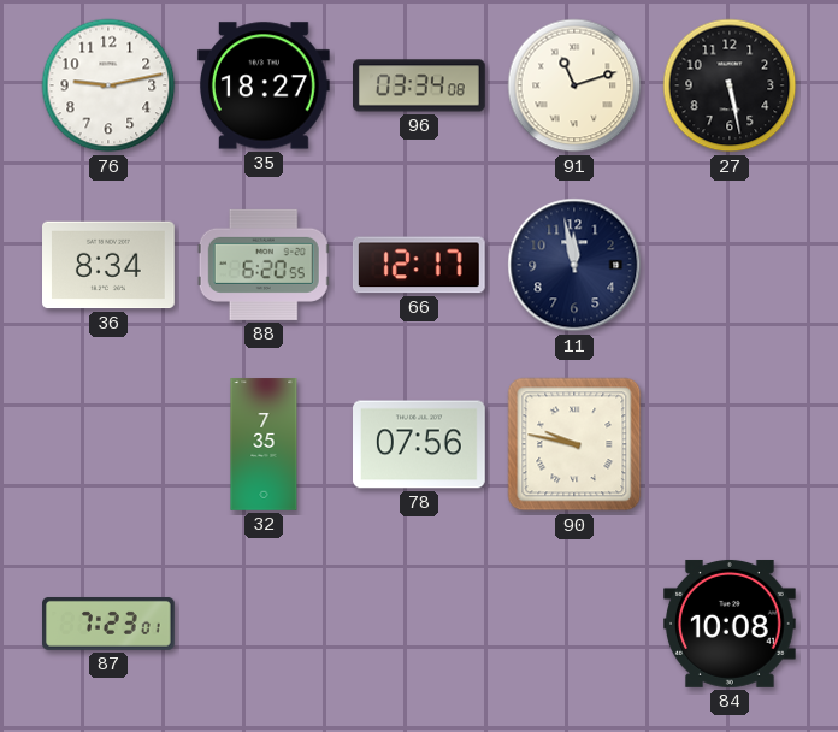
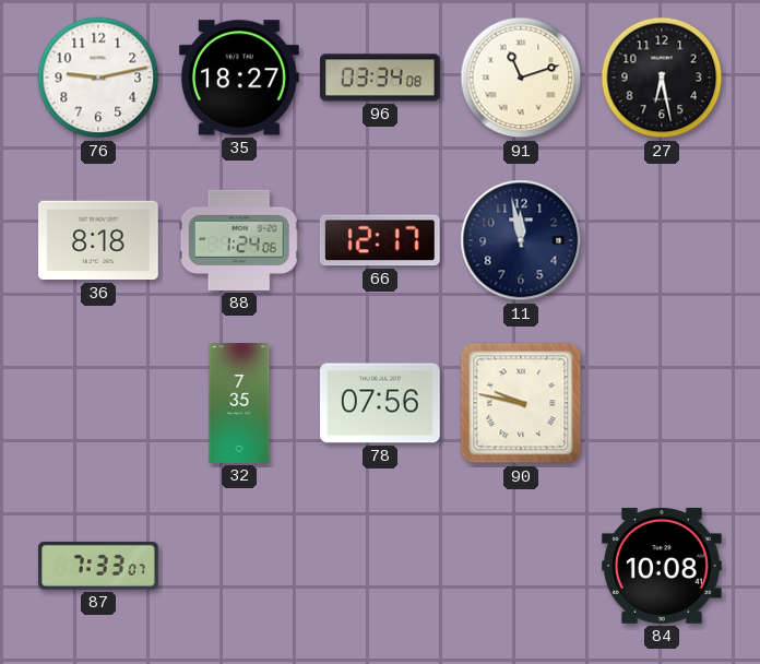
27: 5:28 -> 6:28
36: 8:34 -> 8:18
88: 6:20 -> 1:24
87: 7:23 -> 7:33
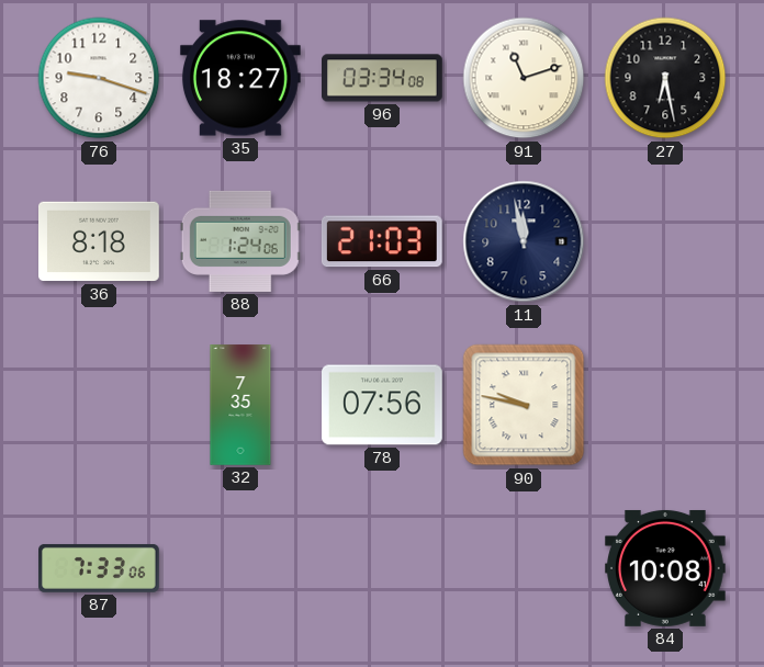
76: 9:13 -> 9:18
66: 12:17 -> 21:03
87: 7:33:07 -> 7:33:06
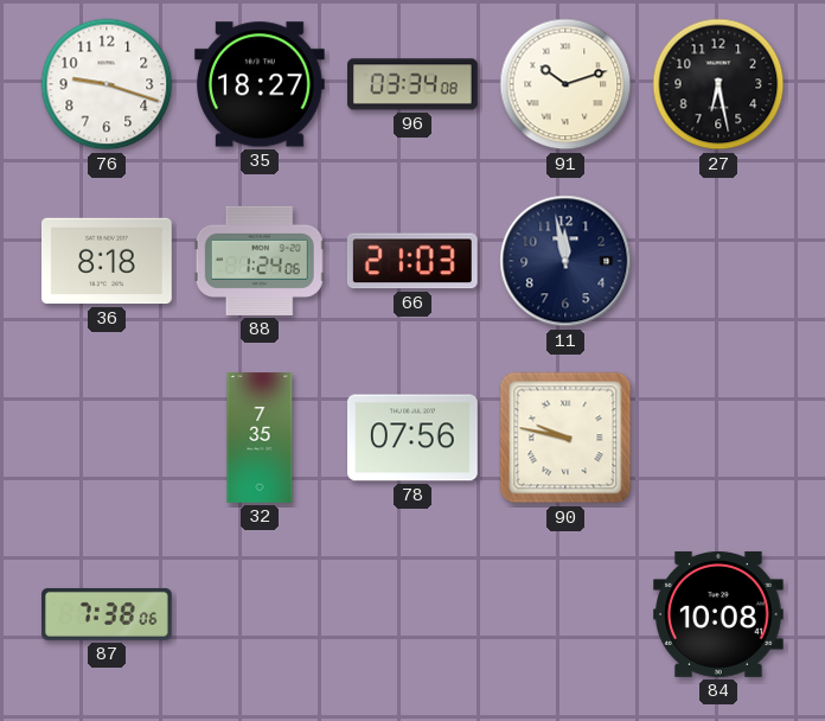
91: 11:12 -> 10:12
87: 7:33 -> 7:38
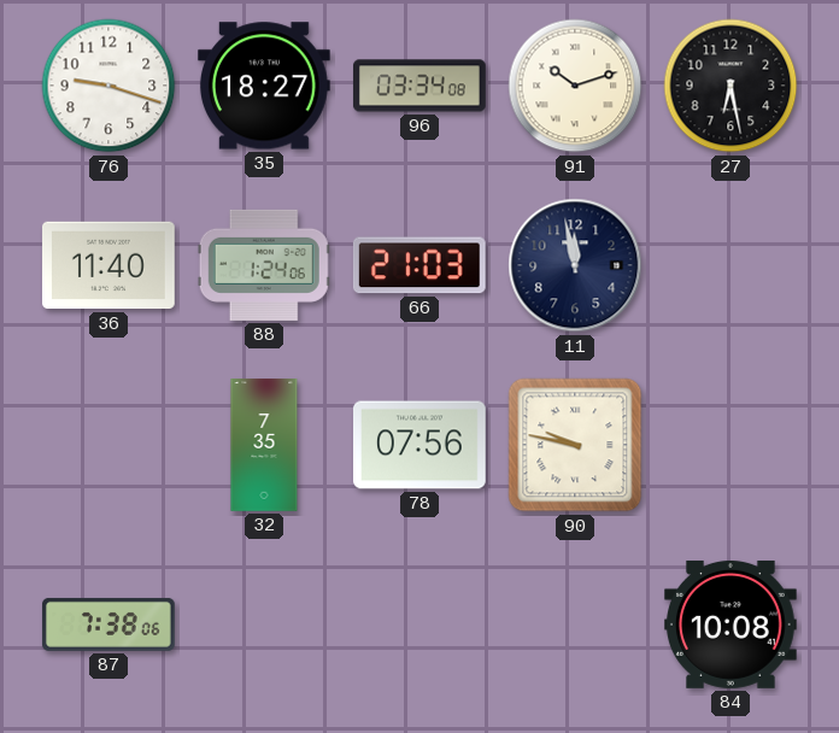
36: 8:18 -> 11:40
